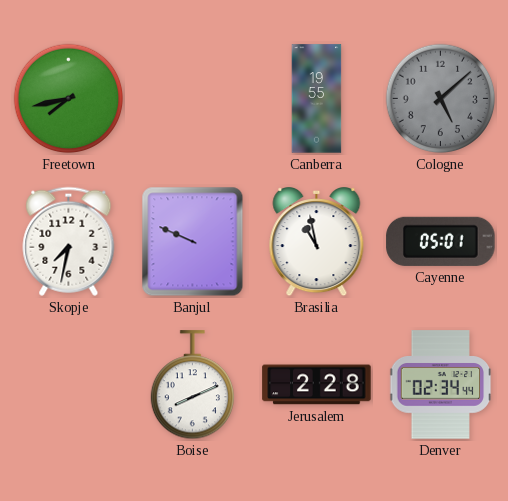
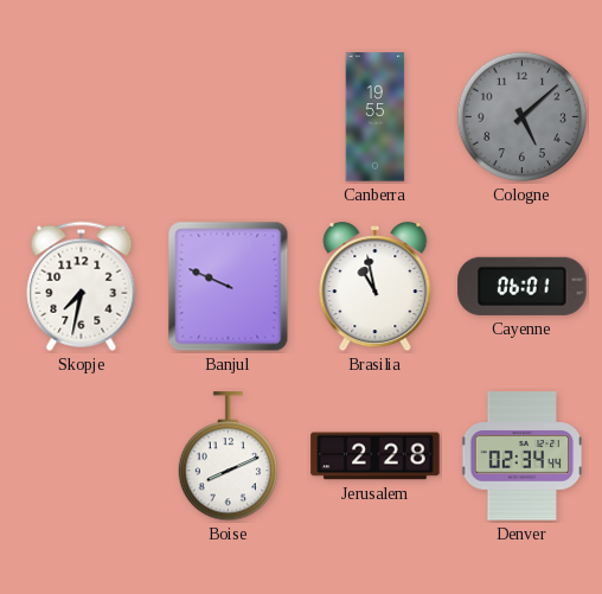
Freetown: 7:43 -> none
Cayenne: 05:01 -> 06:01
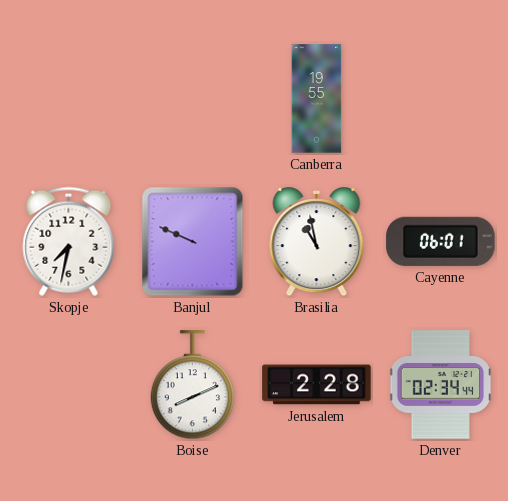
Cologne: 5:08 -> none
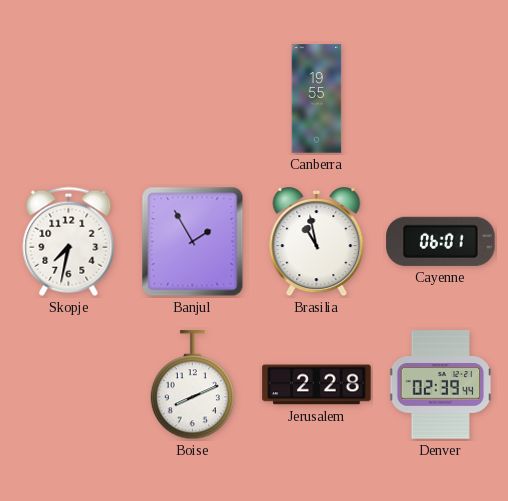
Banjul: 9:49 -> 1:55
Denver: 02:34 -> 02:39
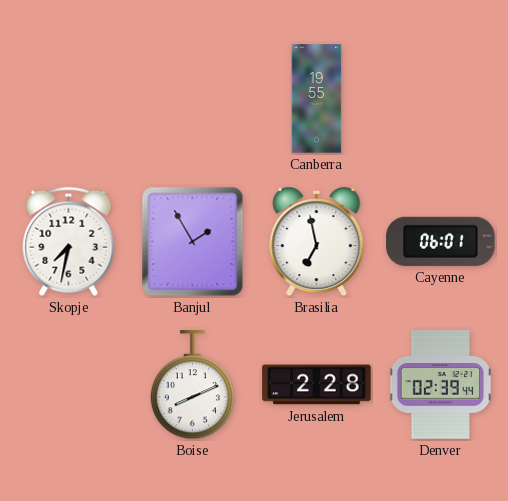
Brasilia: 10:58 -> 6:58
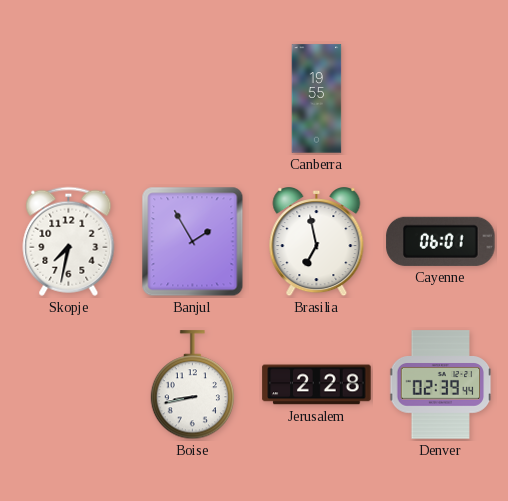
Boise: 8:11 -> 8:43
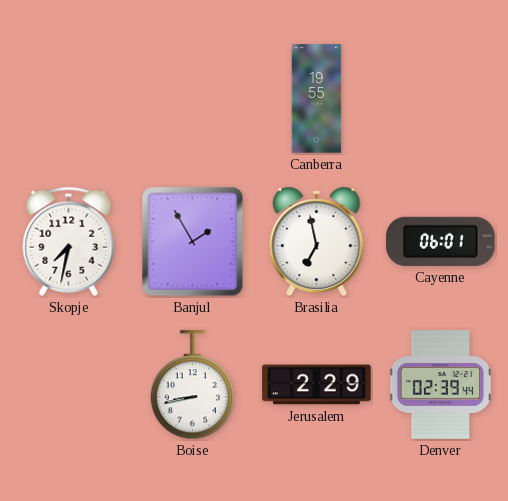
Jerusalem: 2:28 -> 2:29
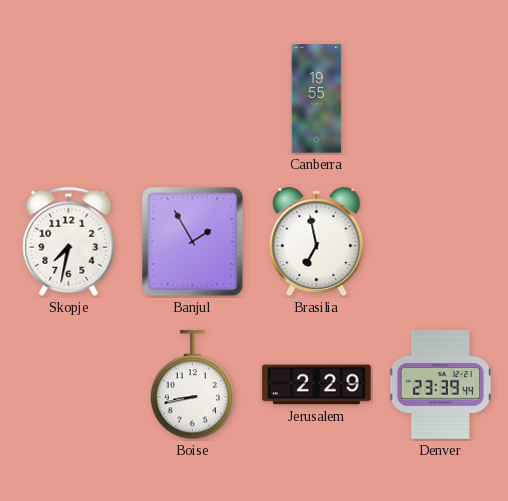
Cayenne: 06:01 -> none
Denver: 02:39 -> 23:39
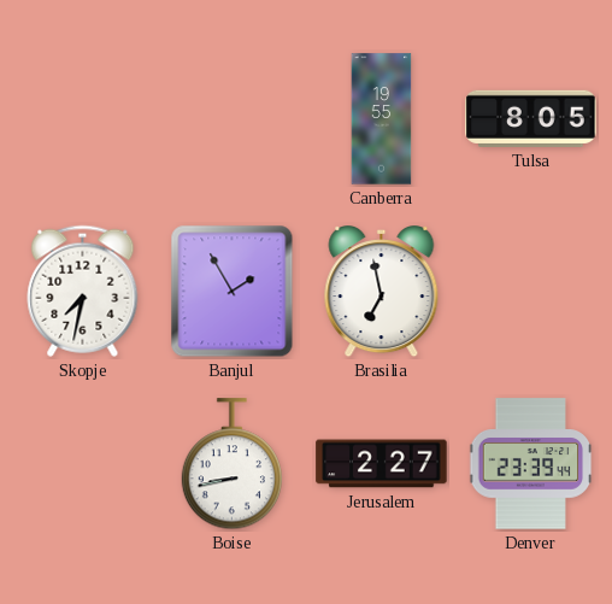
Tulsa: none -> 8:05
Jerusalem: 2:29 -> 2:27
